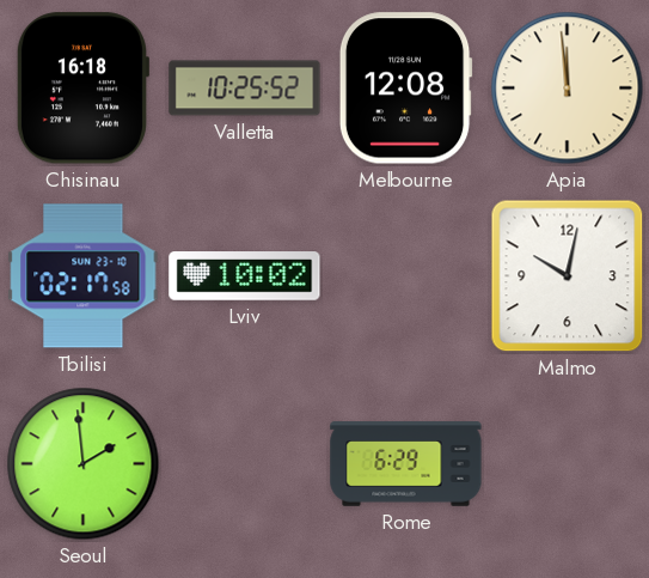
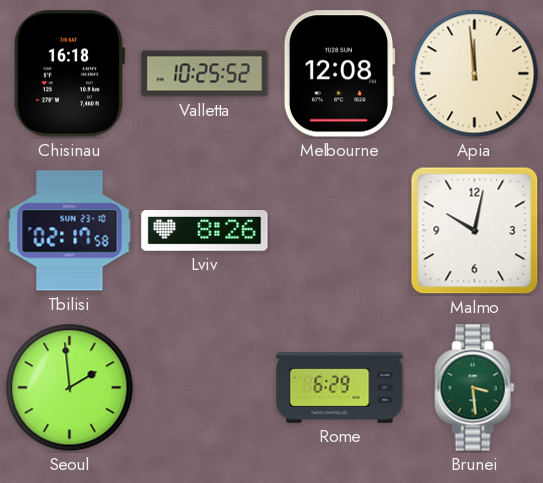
Lviv: 10:02 -> 8:26
Brunei: none -> 3:29
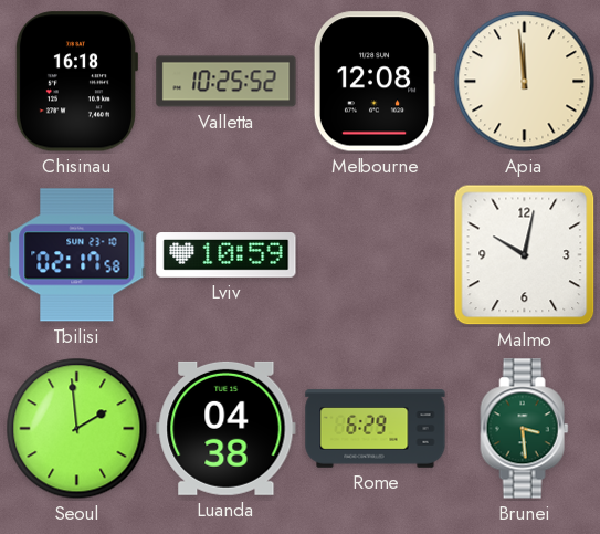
Lviv: 8:26 -> 10:59
Luanda: none -> 04:38
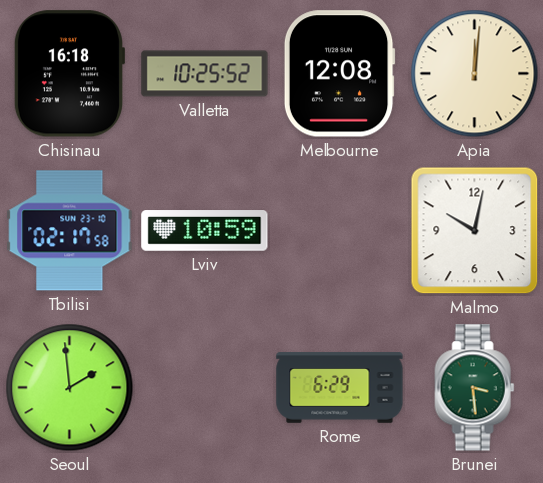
Apia: 11:59 -> 12:01
Luanda: 04:38 -> none
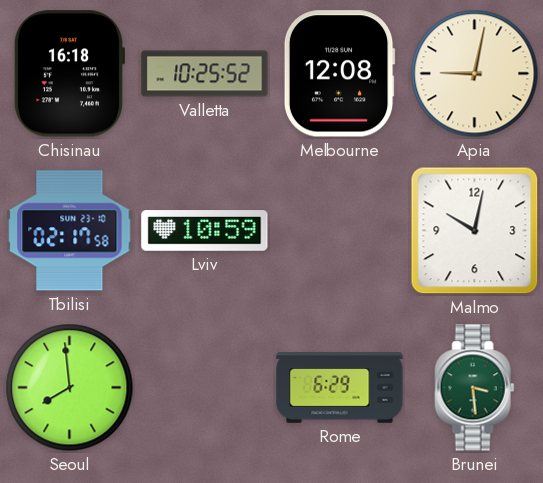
Apia: 12:01 -> 9:02
Seoul: 1:59 -> 7:59
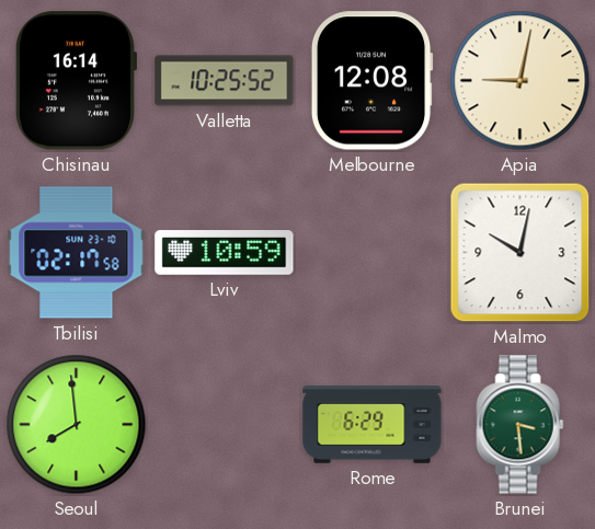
Chisinau: 16:18 -> 16:14
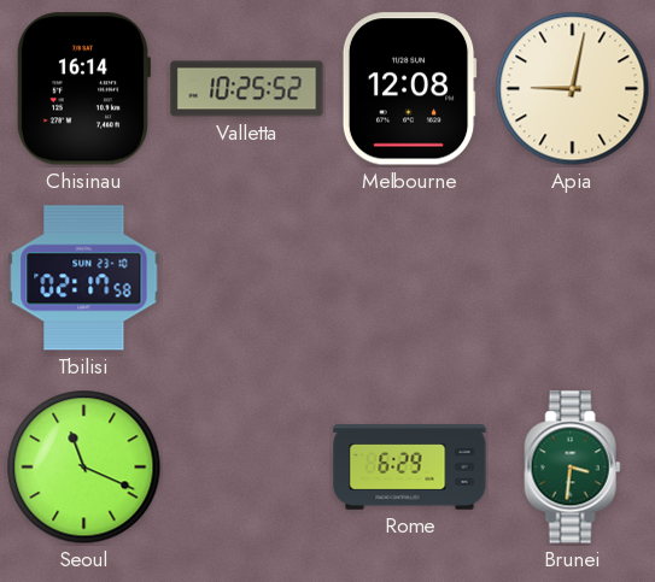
Lviv: 10:59 -> none
Malmo: 10:02 -> none
Seoul: 7:59 -> 11:19
Brunei: 3:29 -> 3:31
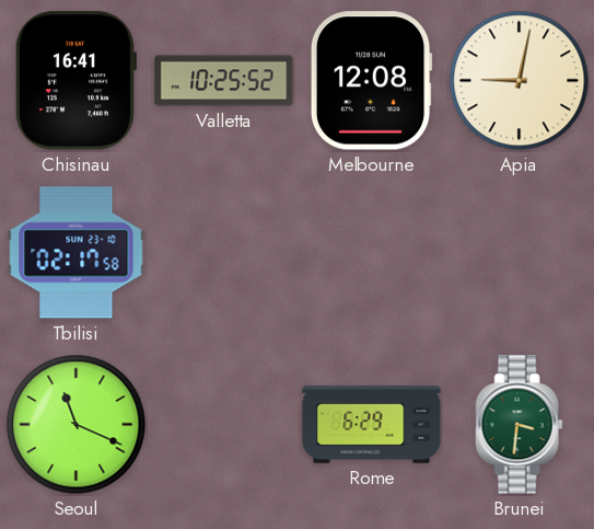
Chisinau: 16:14 -> 16:41
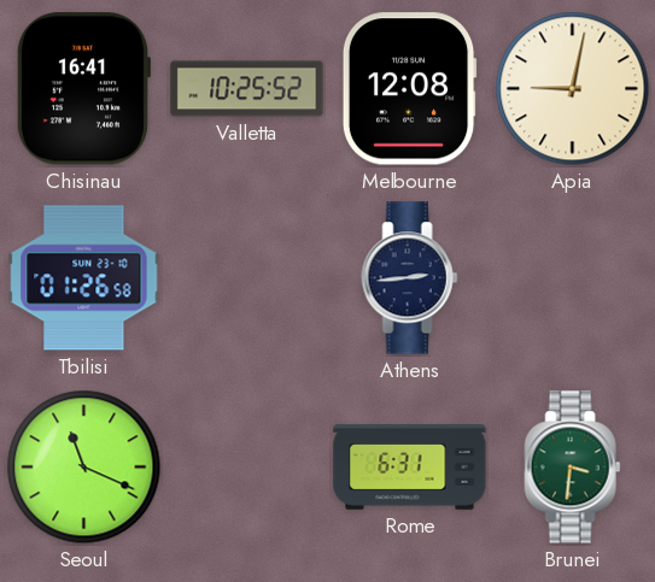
Tbilisi: 02:17 -> 01:26
Athens: none -> 2:44
Rome: 6:29 -> 6:31
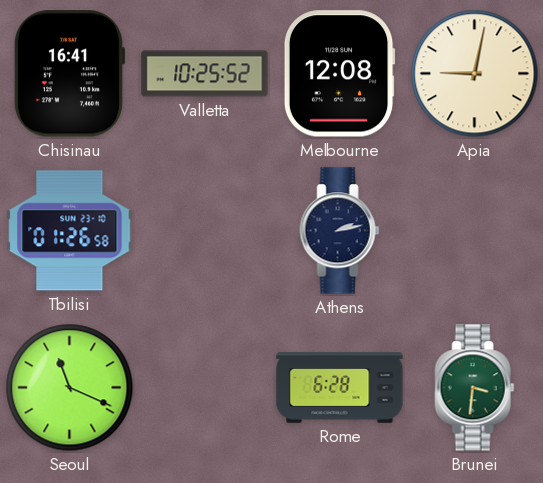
Athens: 2:44 -> 2:13
Rome: 6:31 -> 6:28
